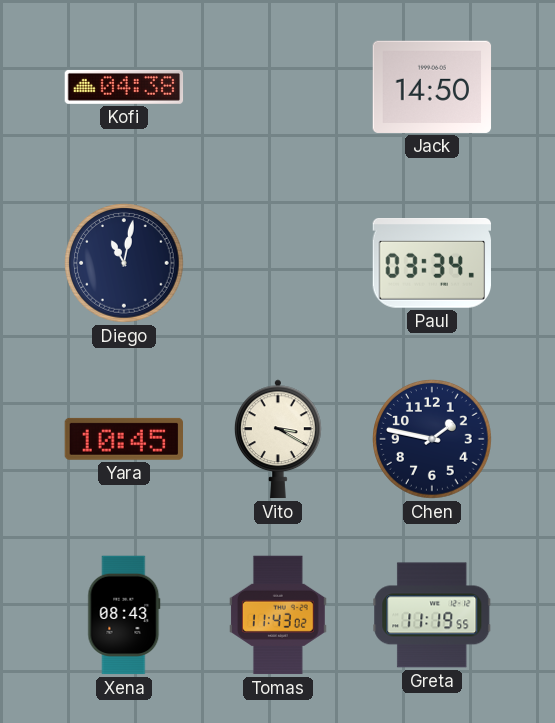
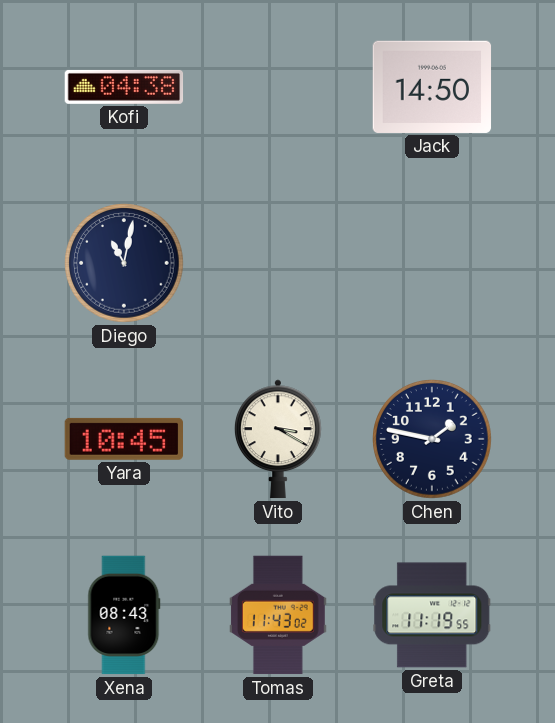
Paul: 03:34 -> none
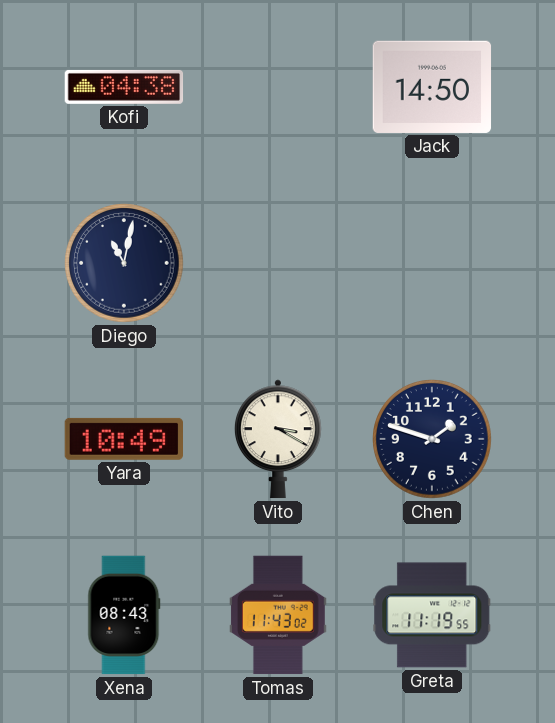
Yara: 10:45 -> 10:49
Chen: 1:47 -> 1:48
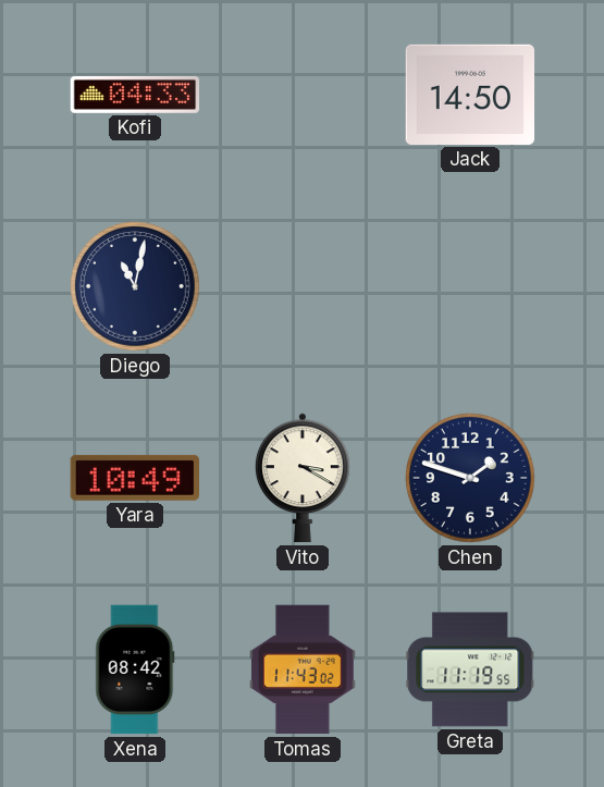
Kofi: 04:38 -> 04:33
Xena: 08:43 -> 08:42
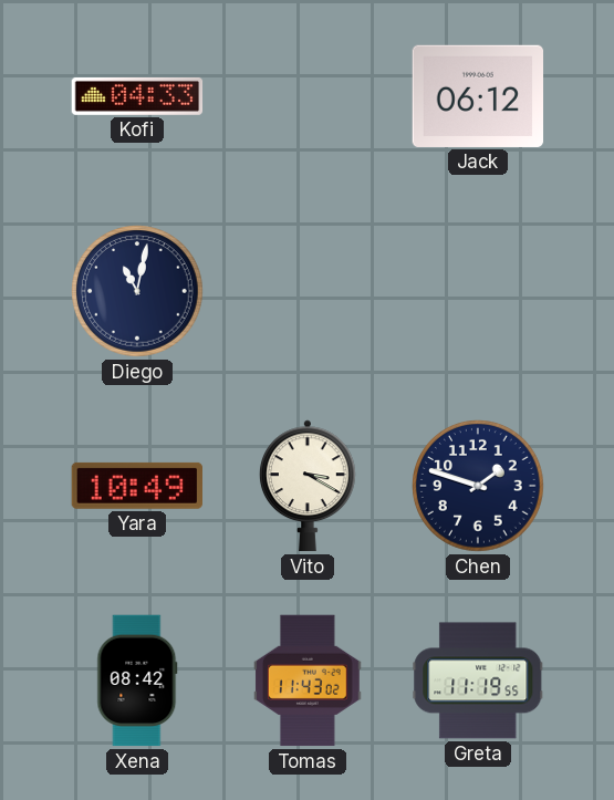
Jack: 14:50 -> 06:12
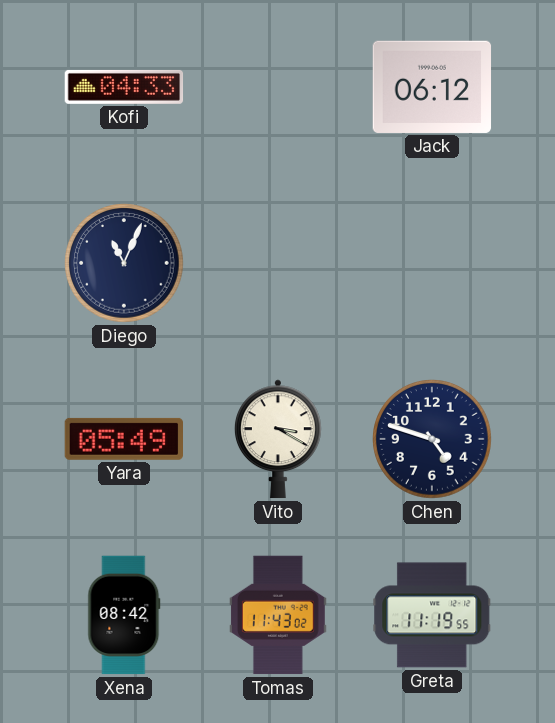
Diego: 11:02 -> 11:04
Yara: 10:49 -> 05:49
Chen: 1:48 -> 4:48
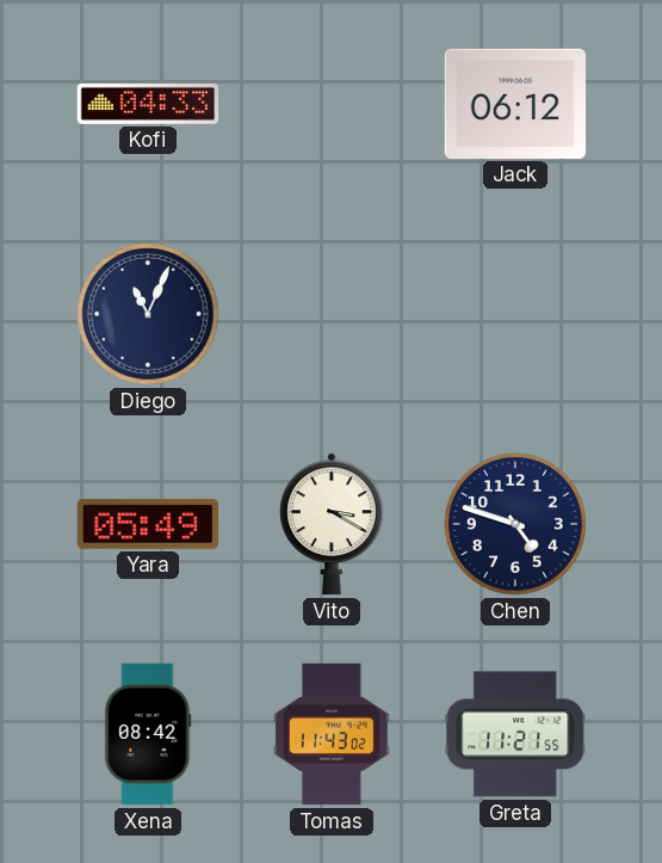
Greta: 11:19 -> 11:21
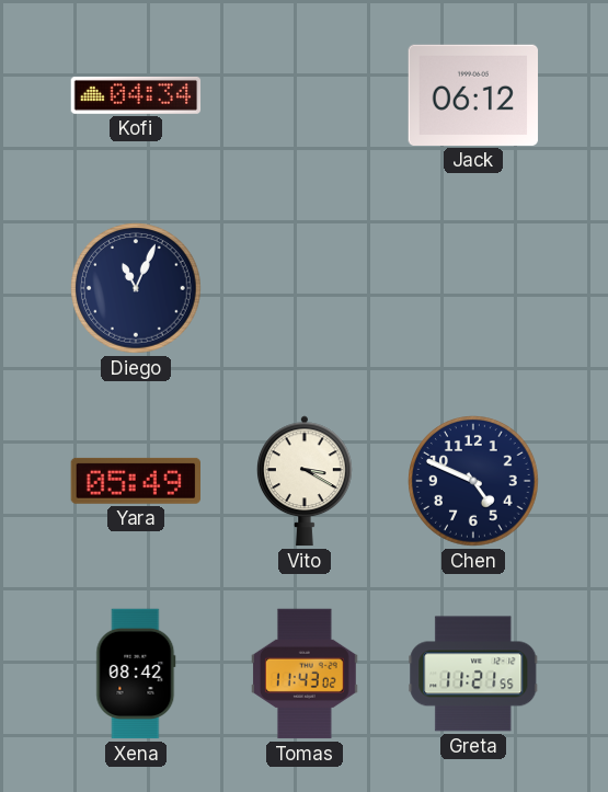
Kofi: 04:33 -> 04:34
Chen: 4:48 -> 4:49
